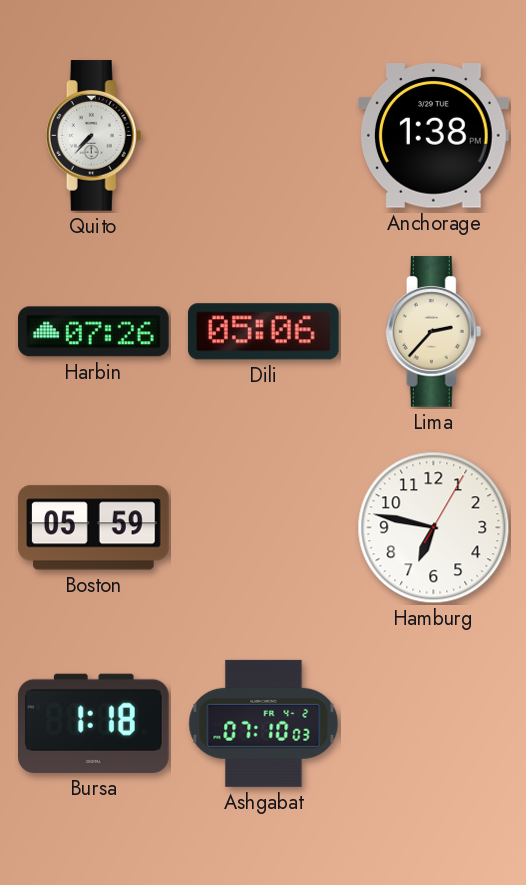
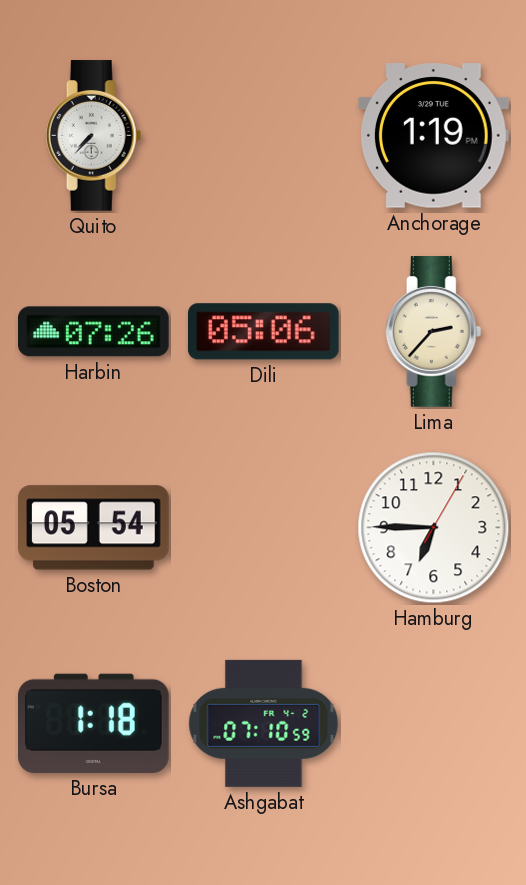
Anchorage: 1:38 -> 1:19
Boston: 05:59 -> 05:54
Hamburg: 6:47 -> 6:45
Ashgabat: 07:10:03 -> 07:10:59
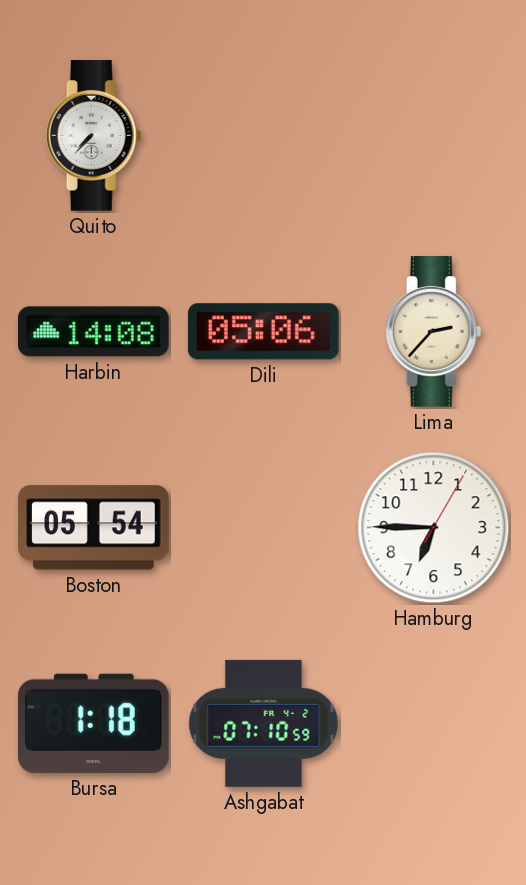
Anchorage: 1:19 -> none
Harbin: 07:26 -> 14:08
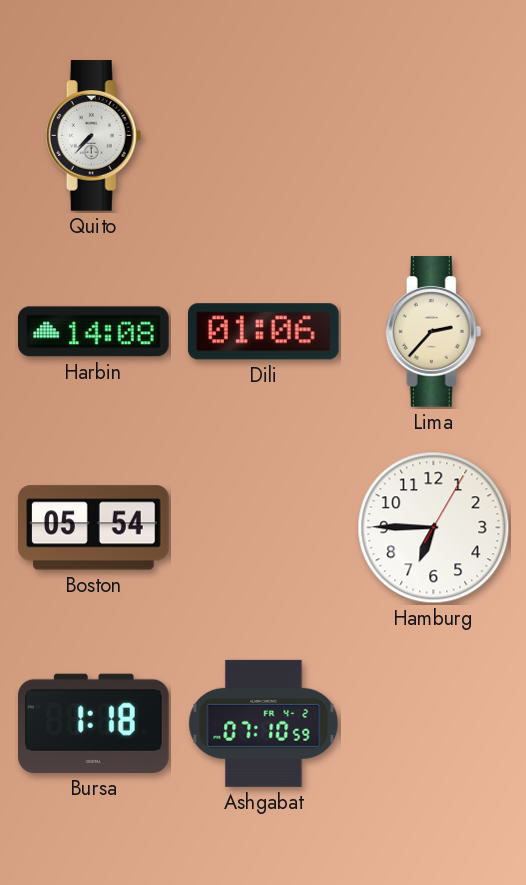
Dili: 05:06 -> 01:06
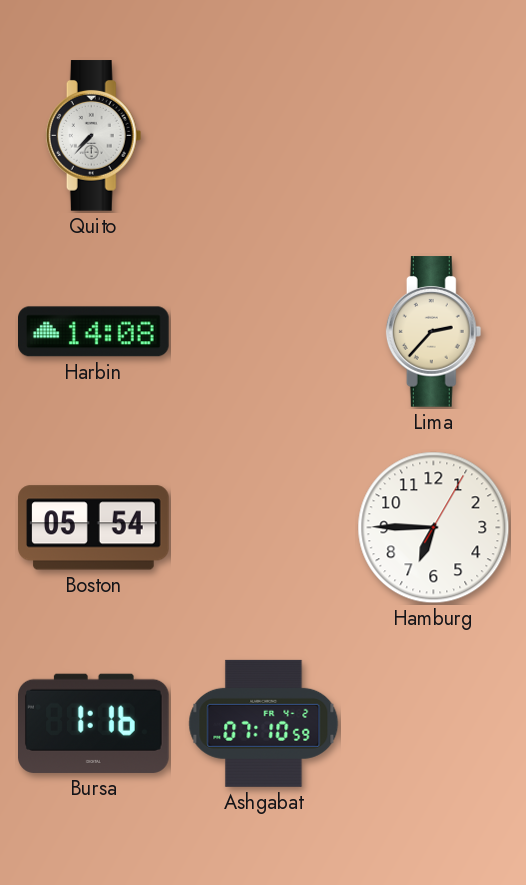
Dili: 01:06 -> none
Bursa: 1:18 -> 1:16
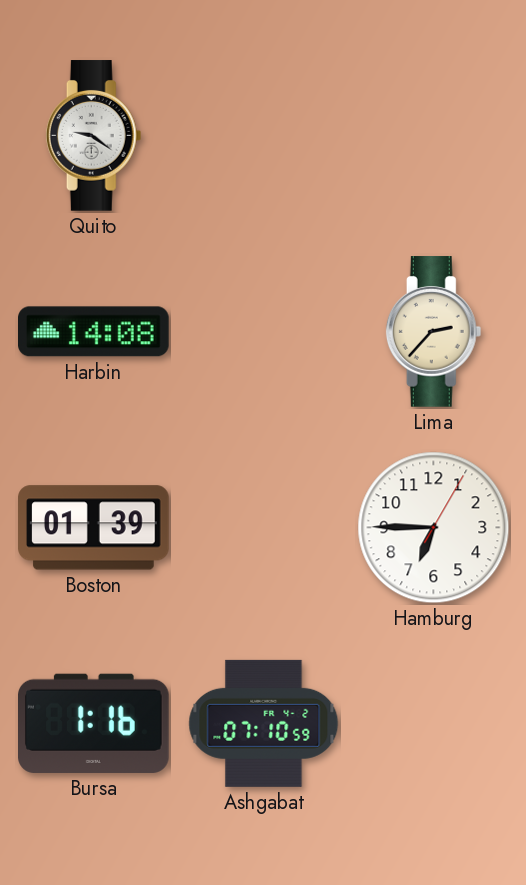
Quito: 7:37 -> 9:21
Boston: 05:54 -> 01:39
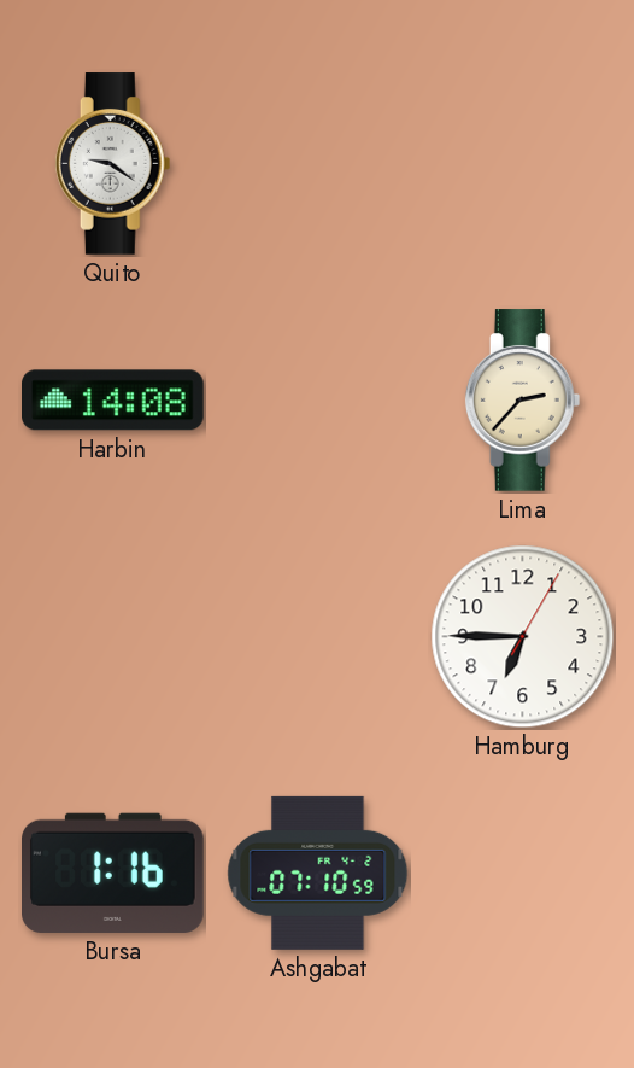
Boston: 01:39 -> none
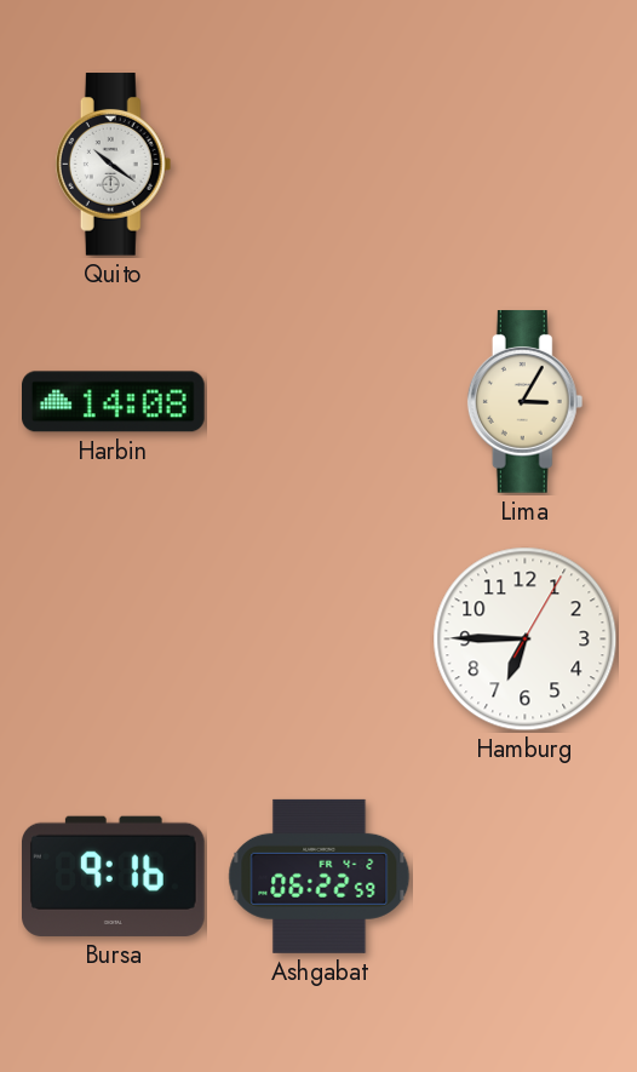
Quito: 9:21 -> 10:21
Lima: 2:37 -> 3:05
Bursa: 1:16 -> 9:16
Ashgabat: 07:10 -> 06:22
